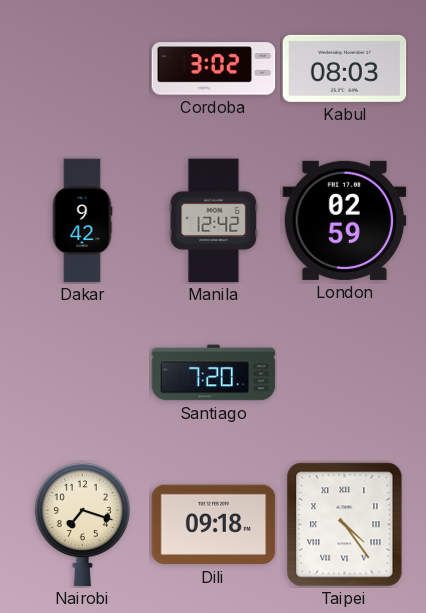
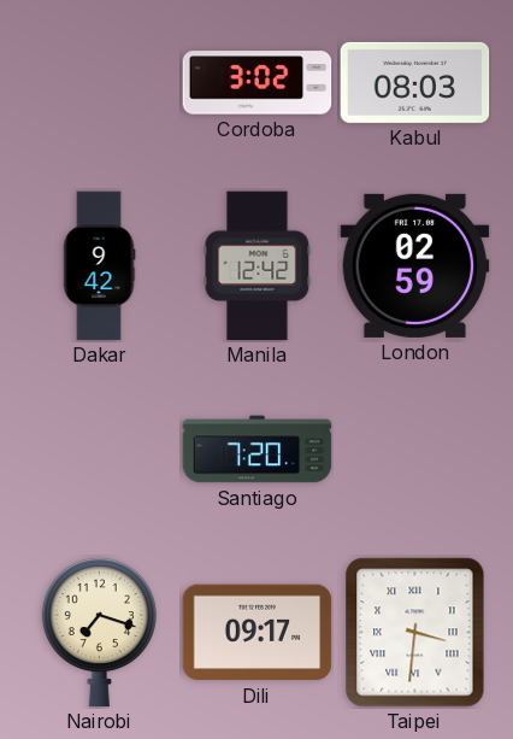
Dili: 09:18 -> 09:17
Taipei: 4:24 -> 3:31
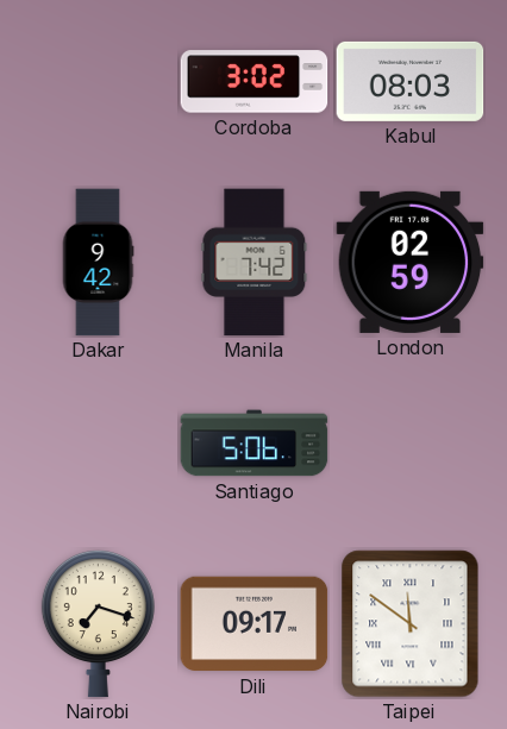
Manila: 12:42 -> 7:42
Santiago: 7:20 -> 5:06
Taipei: 3:31 -> 11:51
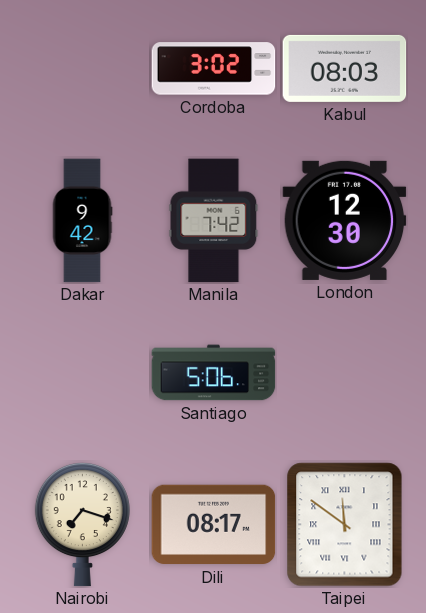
London: 02:59 -> 12:30
Dili: 09:17 -> 08:17
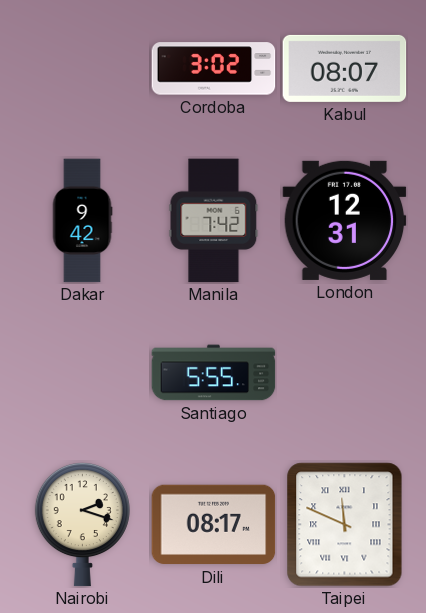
Kabul: 08:03 -> 08:07
London: 12:30 -> 12:31
Santiago: 5:06 -> 5:55
Nairobi: 7:18 -> 2:18
Taipei: 11:51 -> 11:49
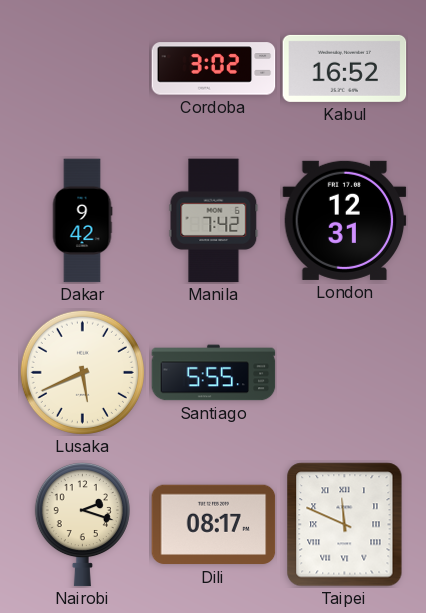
Kabul: 08:07 -> 16:52
Lusaka: none -> 5:41
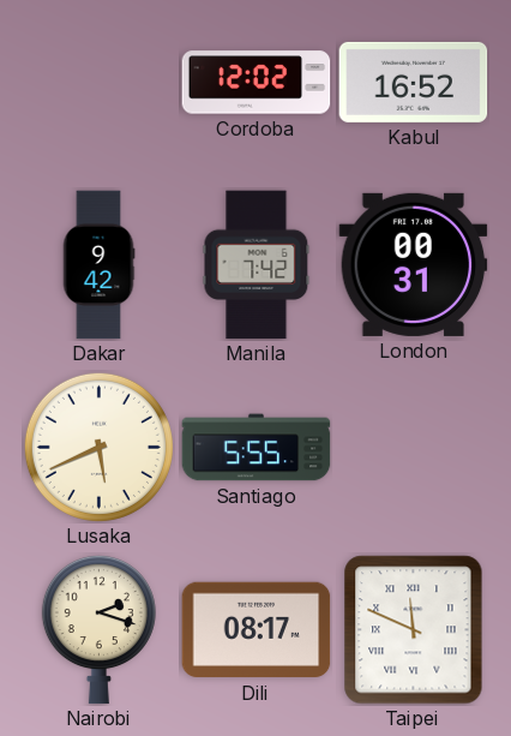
Cordoba: 3:02 -> 12:02
London: 12:31 -> 00:31
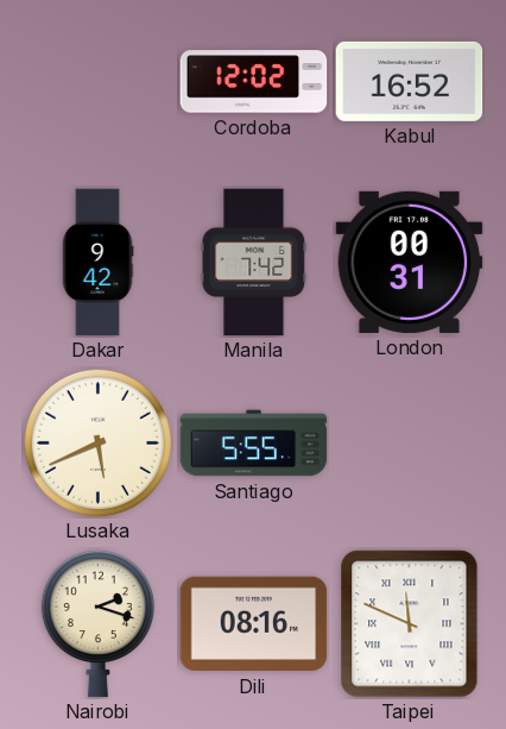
Dili: 08:17 -> 08:16
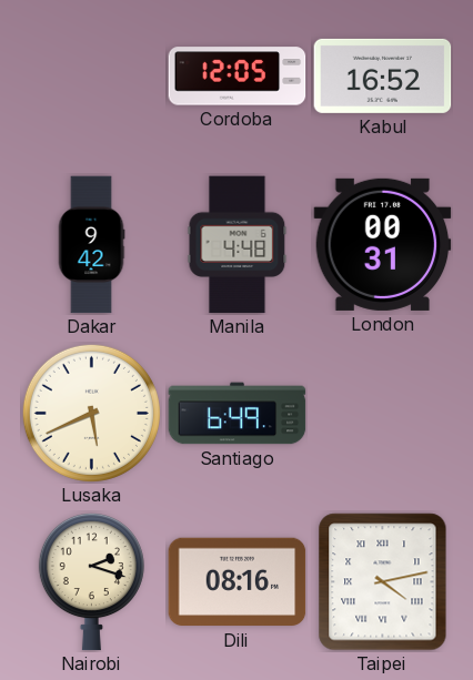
Cordoba: 12:02 -> 12:05
Manila: 7:42 -> 4:48
Santiago: 5:55 -> 6:49
Taipei: 11:49 -> 4:13
